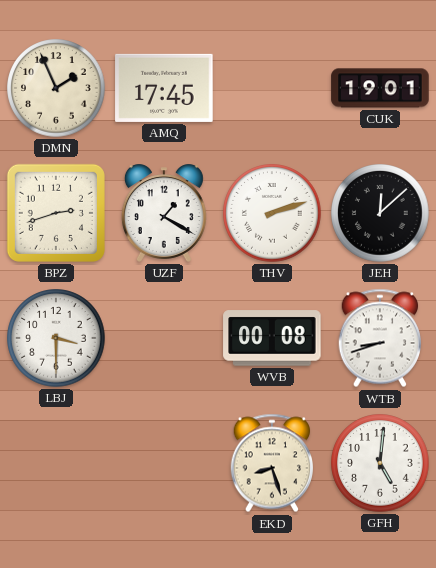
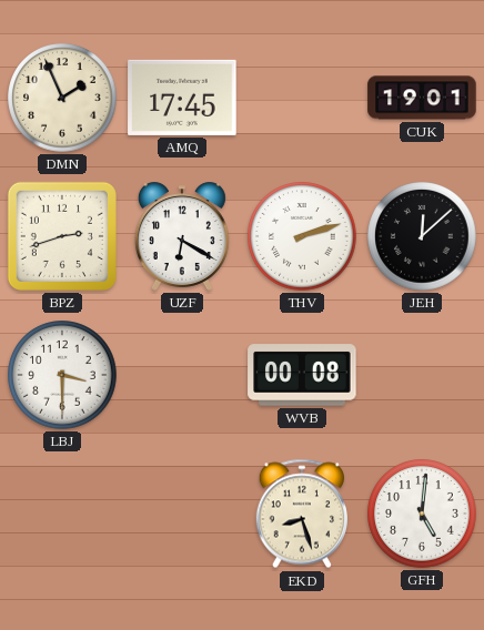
UZF: 1:20 -> 6:20
WTB: 8:42 -> none
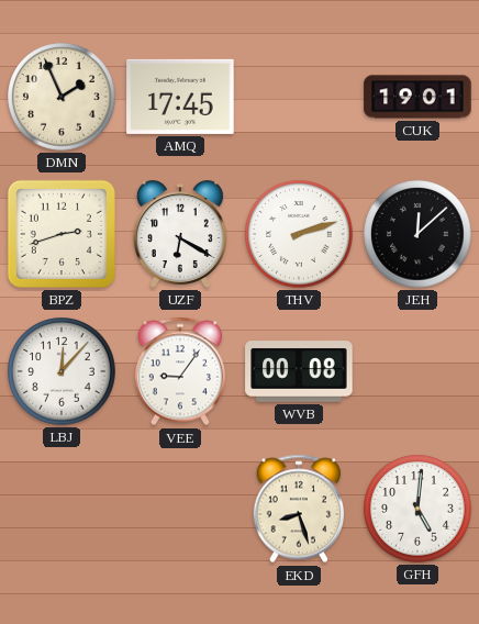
LBJ: 3:30 -> 12:07
VEE: none -> 9:06
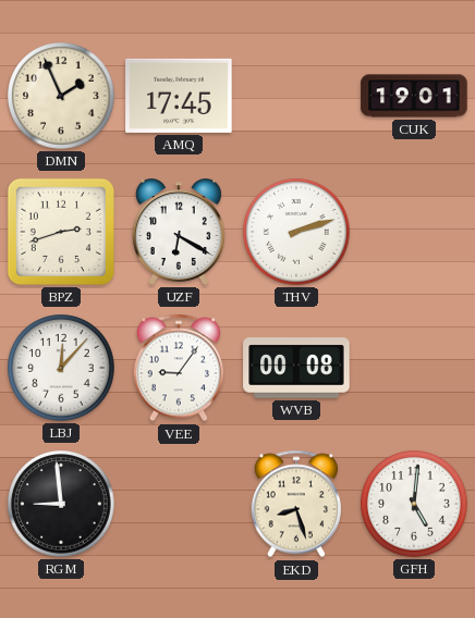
JEH: 12:08 -> none
RGM: none -> 8:59
